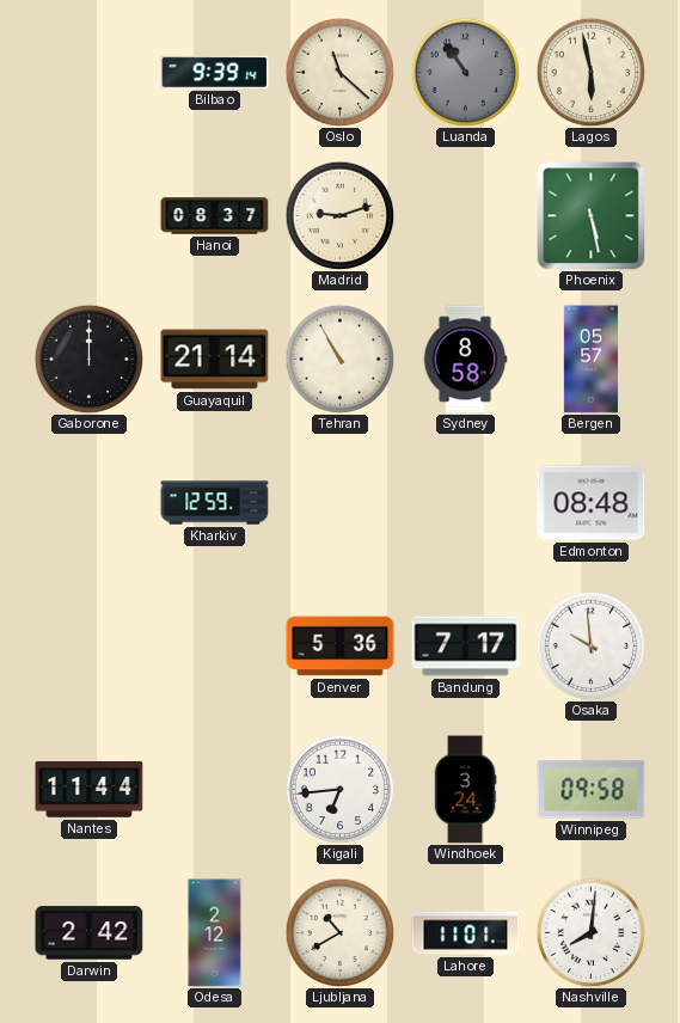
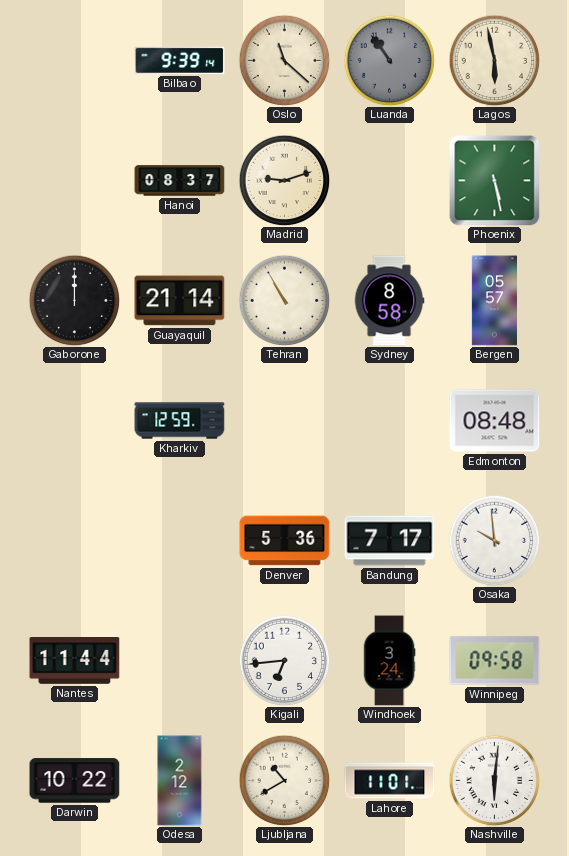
Darwin: 2:42 -> 10:22
Nashville: 8:01 -> 6:01
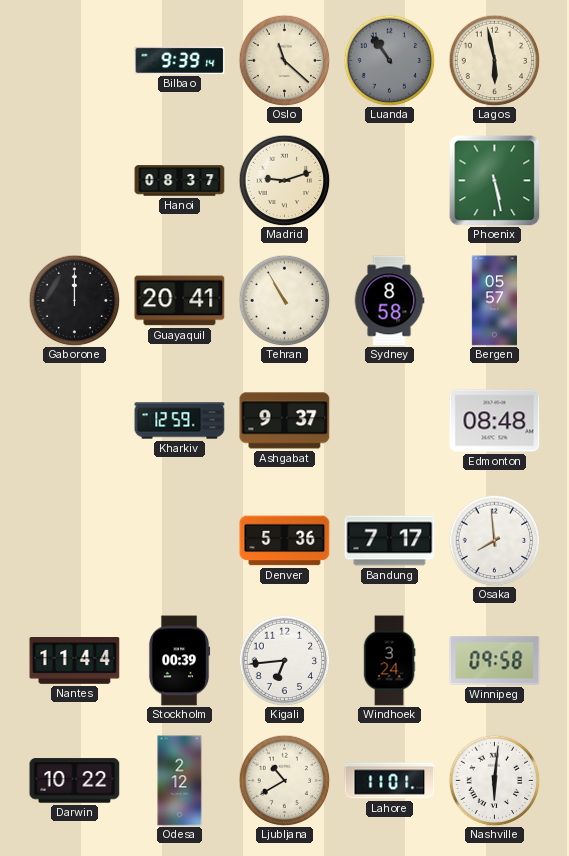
Guayaquil: 21:14 -> 20:41
Ashgabat: none -> 9:37
Osaka: 9:59 -> 7:59
Stockholm: none -> 00:39
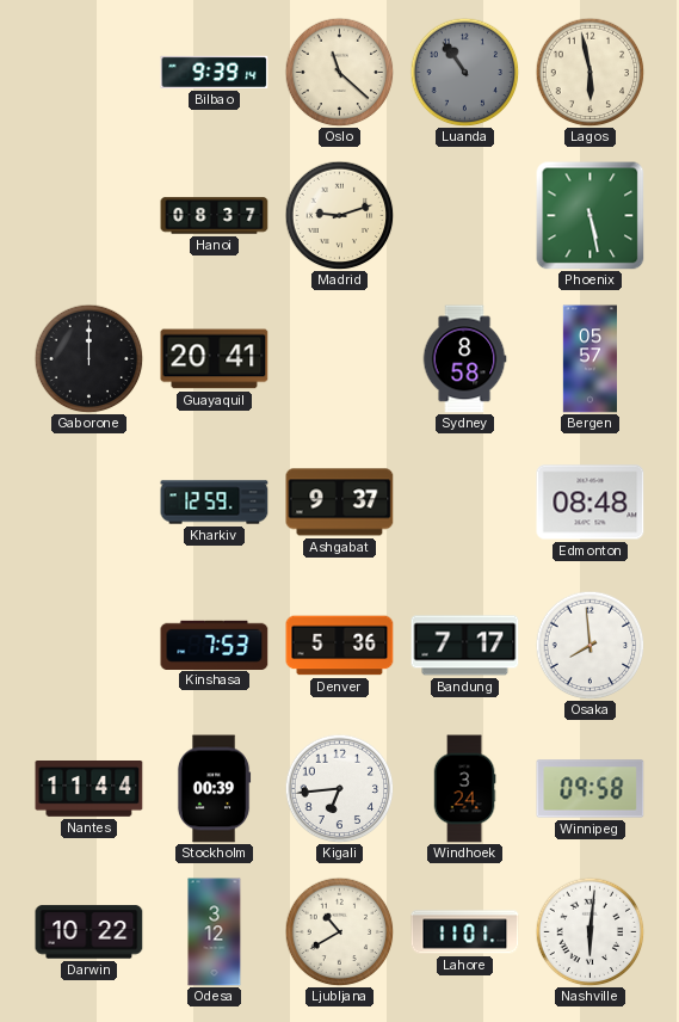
Tehran: 10:55 -> none
Kinshasa: none -> 7:53
Odesa: 2:12 -> 3:12
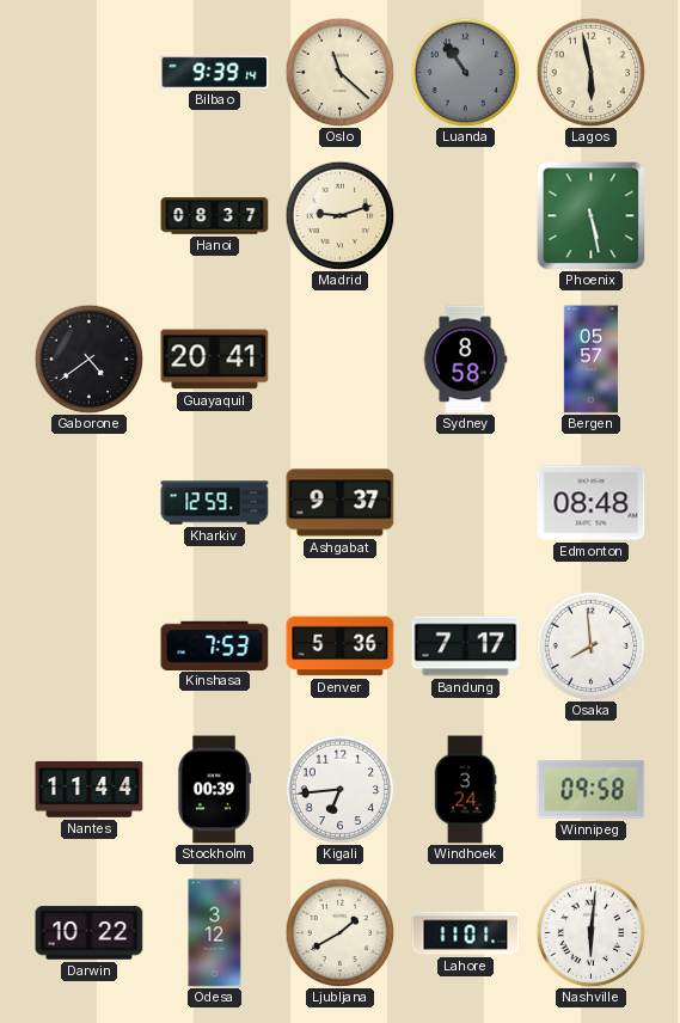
Gaborone: 12:00 -> 4:39
Ljubljana: 10:40 -> 1:40
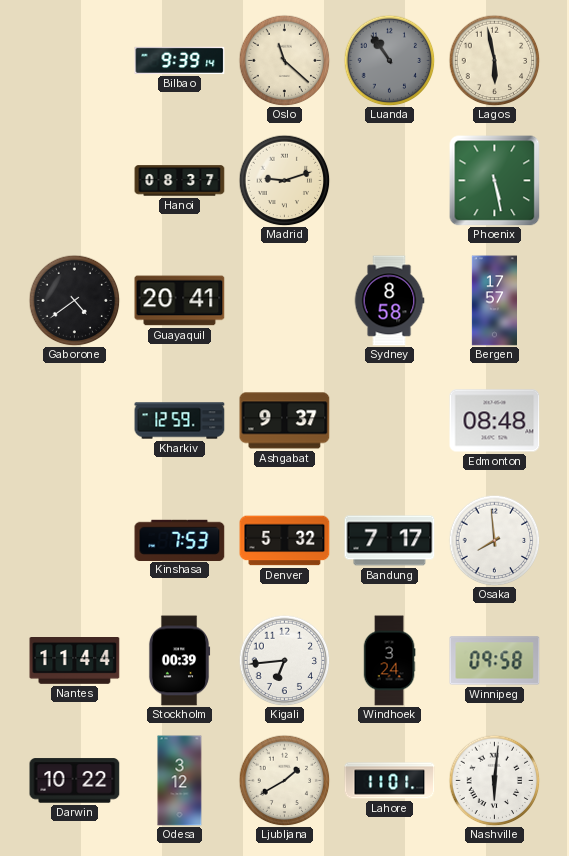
Bergen: 05:57 -> 17:57
Denver: 5:36 -> 5:32
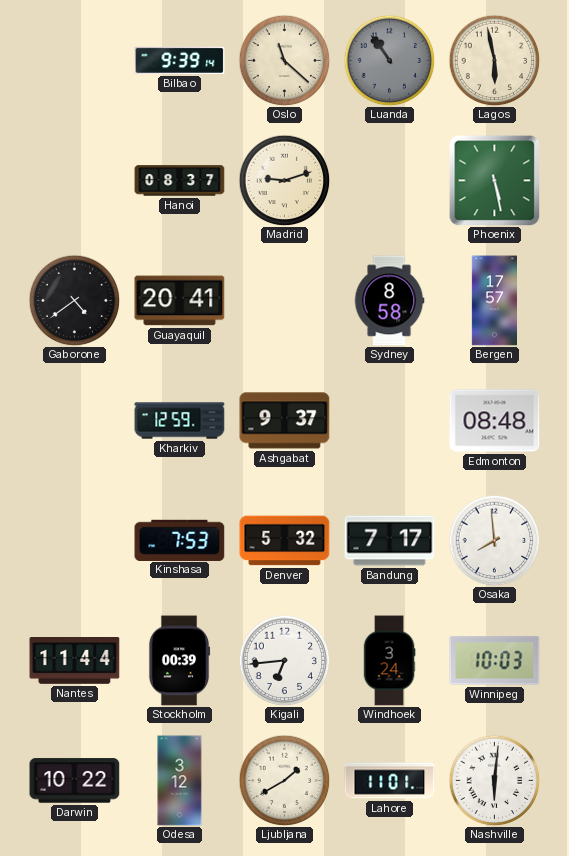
Winnipeg: 09:58 -> 10:03
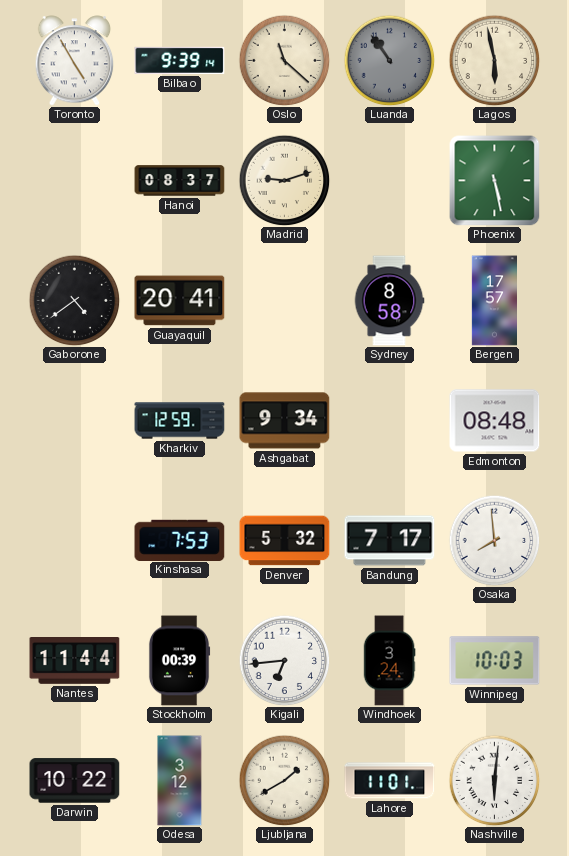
Toronto: none -> 4:55
Ashgabat: 9:37 -> 9:34
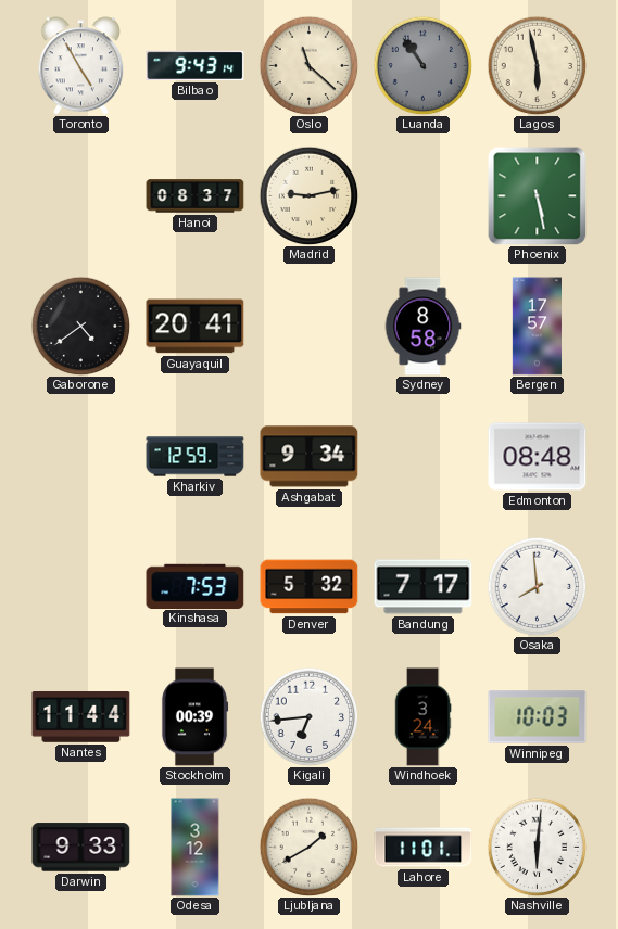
Bilbao: 9:39 -> 9:43
Madrid: 9:12 -> 9:13
Darwin: 10:22 -> 9:33
